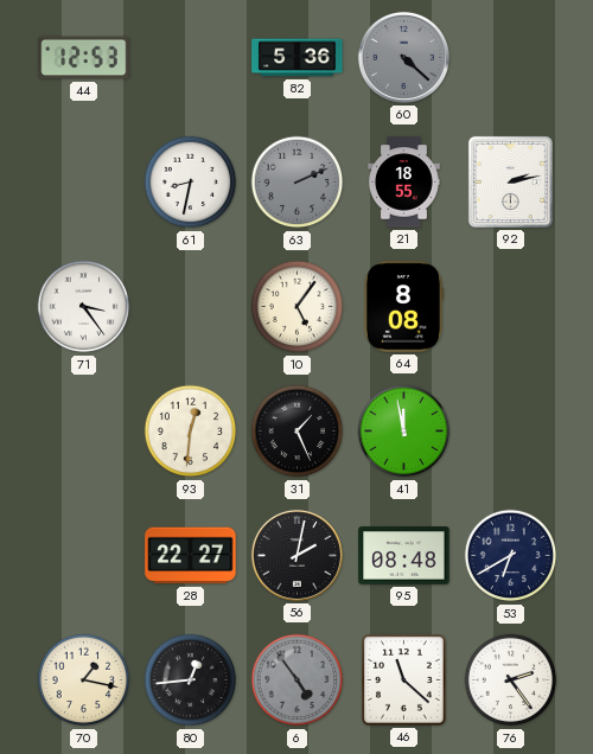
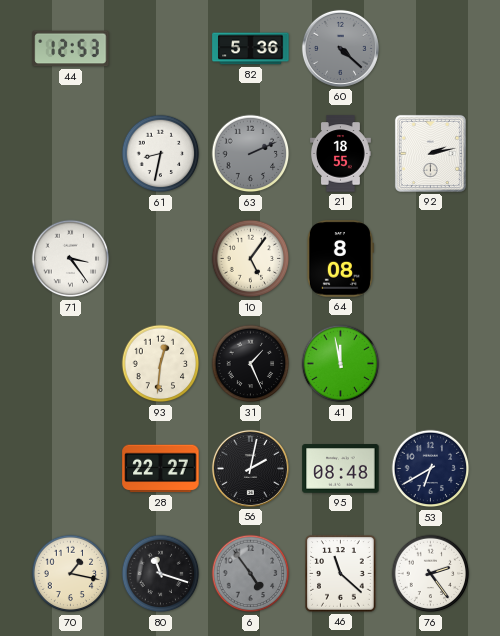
80: 12:44 -> 11:18
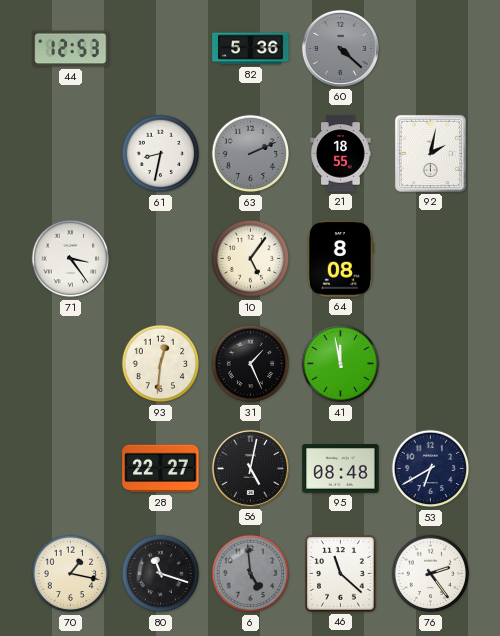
92: 2:13 -> 2:02
56: 2:02 -> 5:02
6: 4:54 -> 4:59
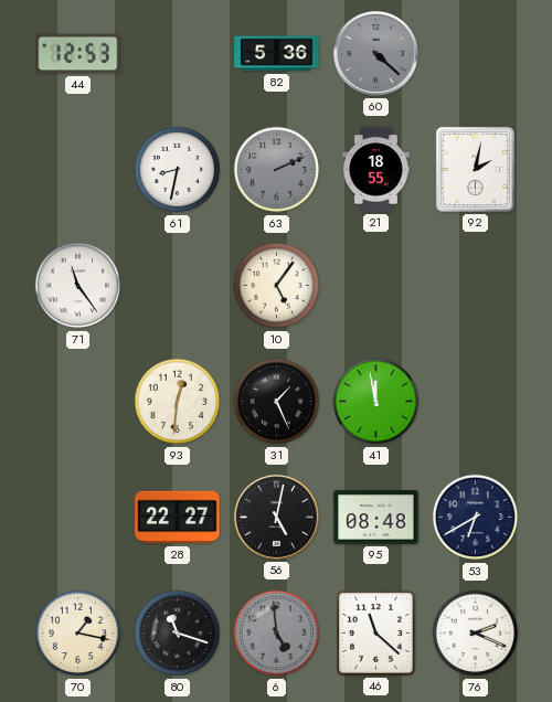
71: 3:24 -> 11:24
64: 8:08 -> none
76: 2:24 -> 2:19
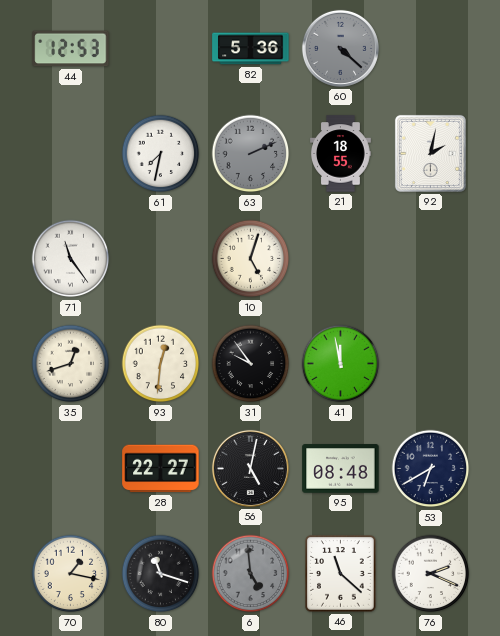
61: 8:32 -> 7:32
10: 5:06 -> 5:03
35: none -> 12:42
31: 1:26 -> 9:54
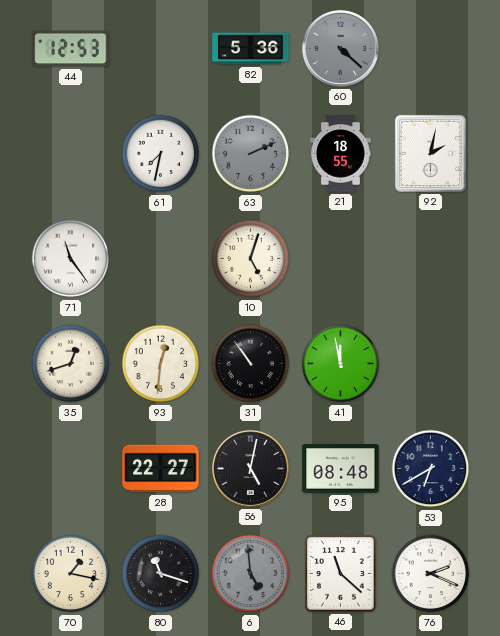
31: 9:54 -> 10:54
